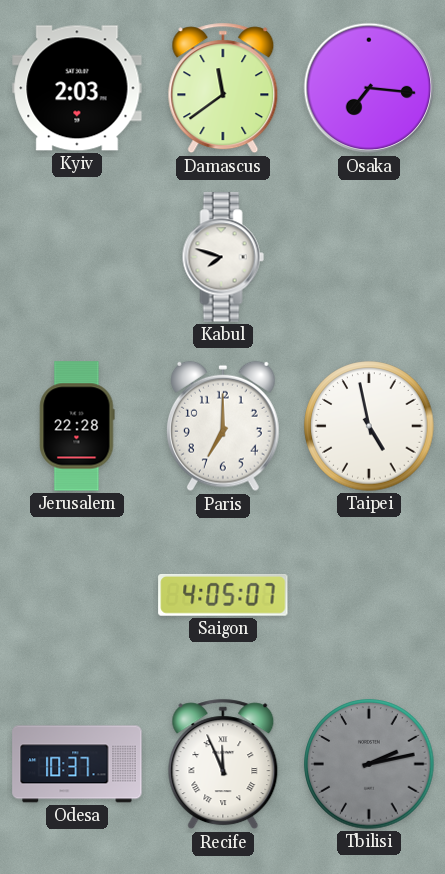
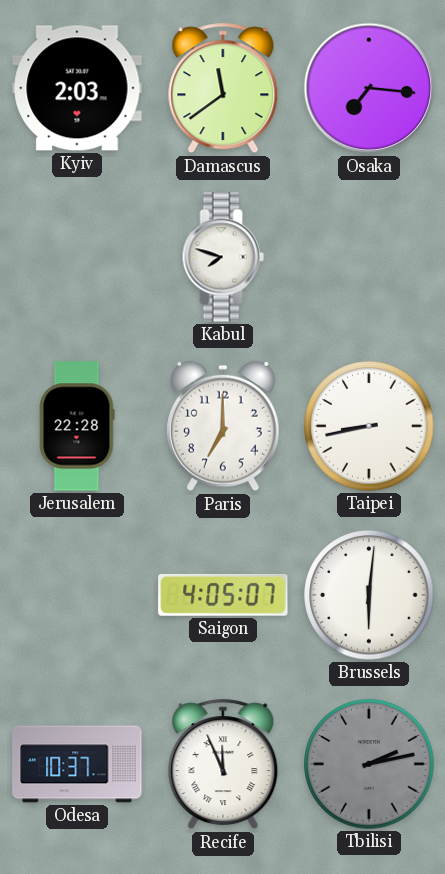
Taipei: 4:58 -> 8:43
Brussels: none -> 6:01
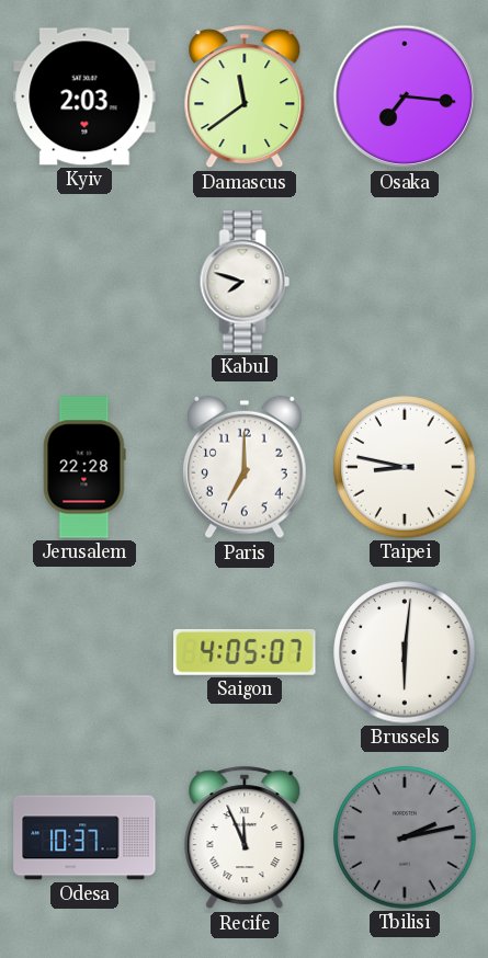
Taipei: 8:43 -> 8:47
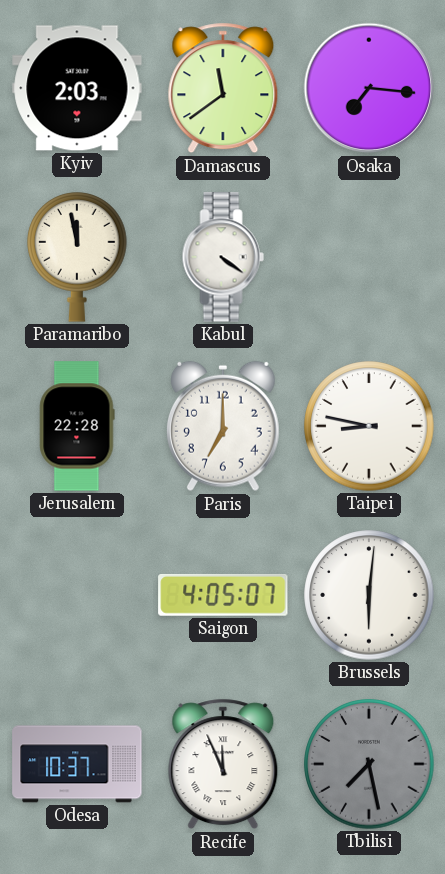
Paramaribo: none -> 11:58
Kabul: 7:48 -> 4:21
Tbilisi: 2:13 -> 7:28
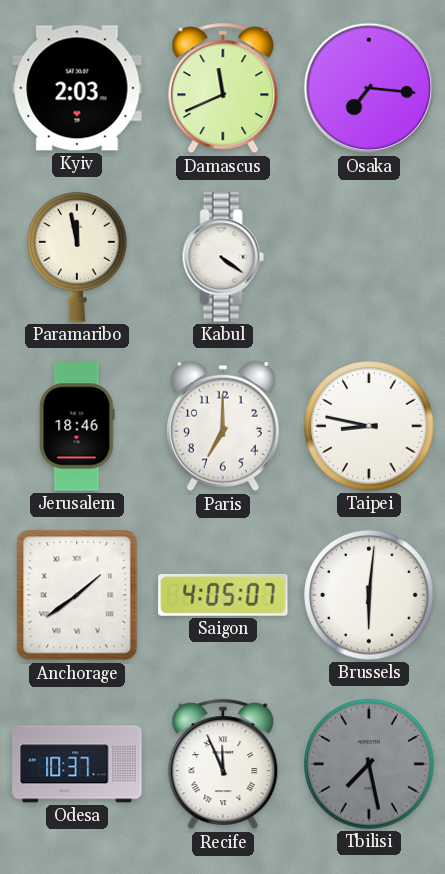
Damascus: 11:39 -> 11:41
Jerusalem: 22:28 -> 18:46
Anchorage: none -> 1:39
